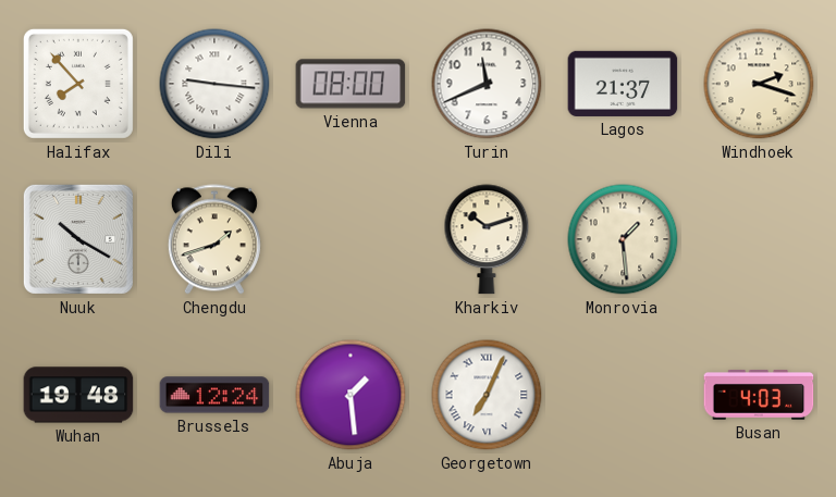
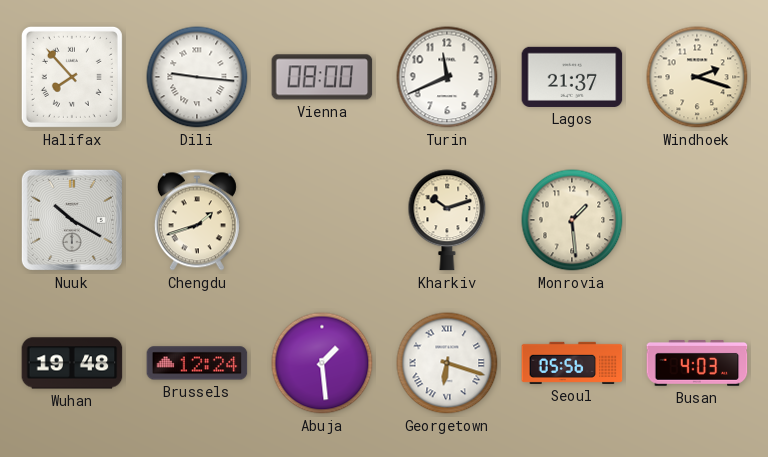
Georgetown: 7:04 -> 6:18
Seoul: none -> 05:56
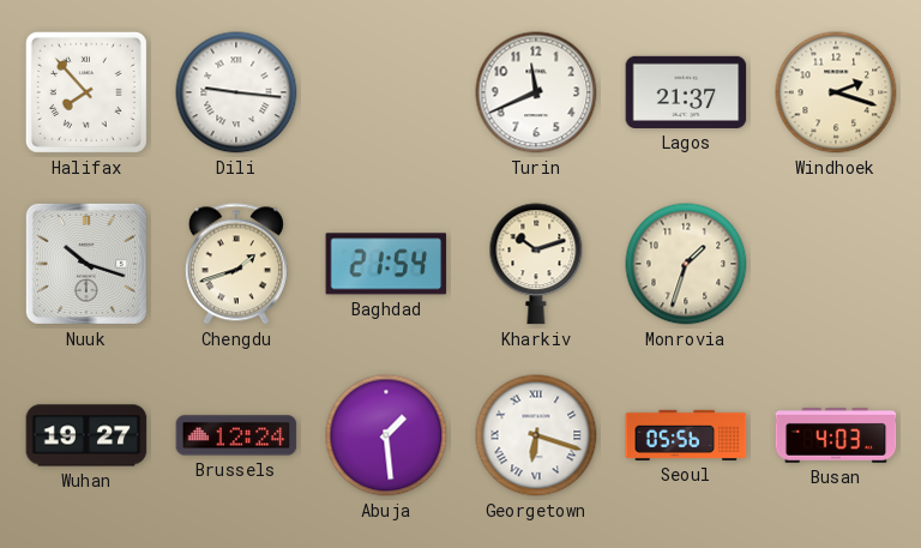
Vienna: 08:00 -> none
Nuuk: 10:20 -> 10:18
Baghdad: none -> 21:54
Monrovia: 1:29 -> 1:33
Wuhan: 19:48 -> 19:27
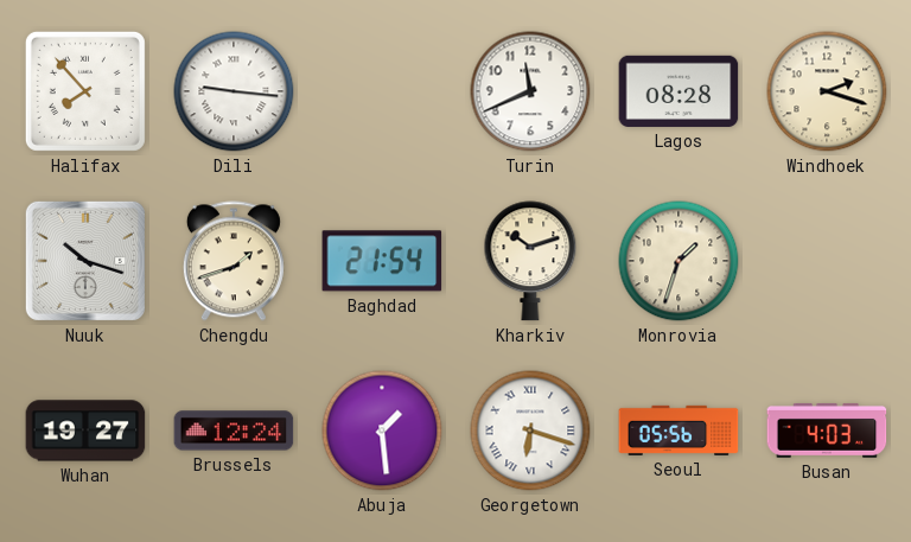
Lagos: 21:37 -> 08:28
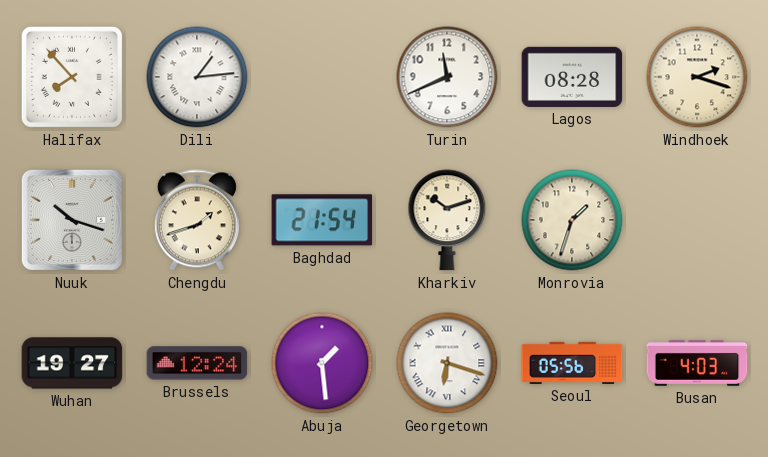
Dili: 9:16 -> 1:14
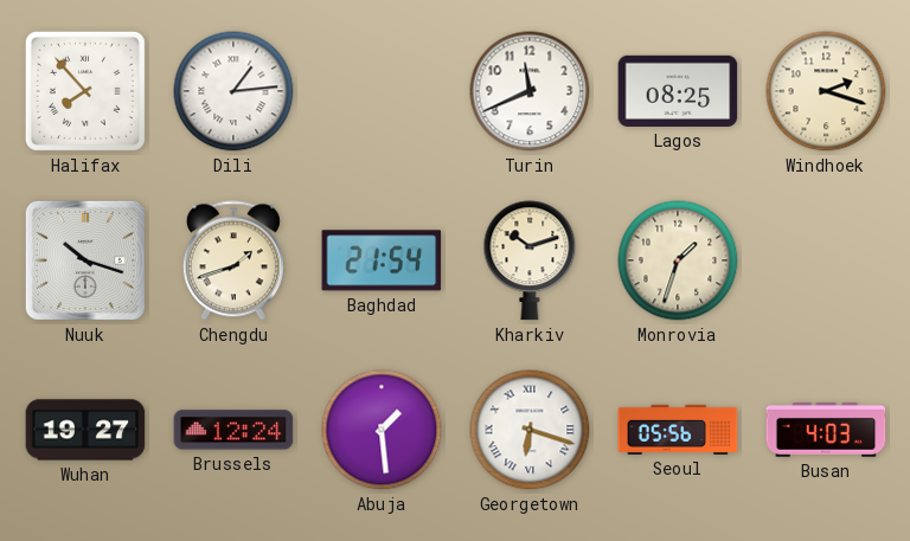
Lagos: 08:28 -> 08:25
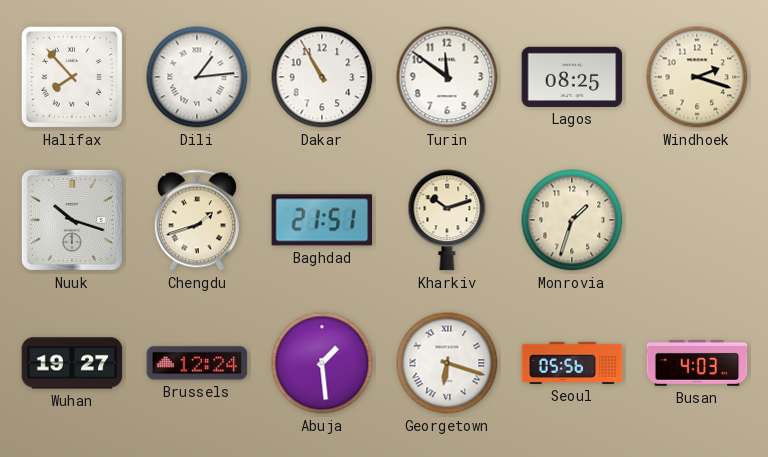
Dakar: none -> 10:55
Turin: 11:41 -> 11:51
Baghdad: 21:54 -> 21:51
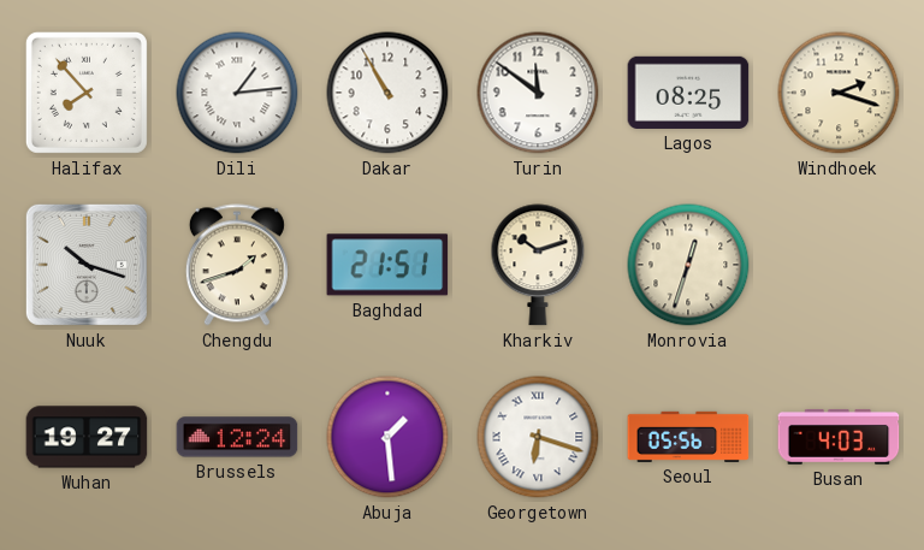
Monrovia: 1:33 -> 12:33
